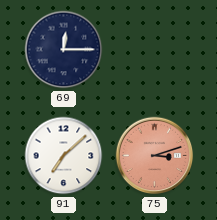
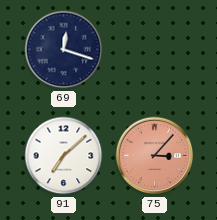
69: 12:15 -> 12:18
75: 3:12 -> 3:07
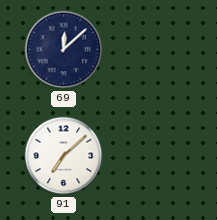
69: 12:18 -> 12:08
75: 3:07 -> none
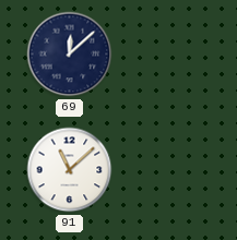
91: 7:08 -> 11:08
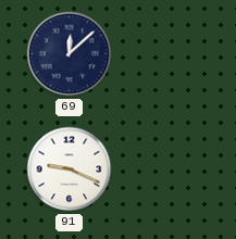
91: 11:08 -> 9:19
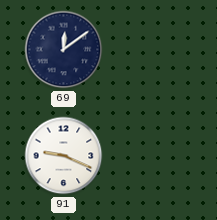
69: 12:08 -> 12:09
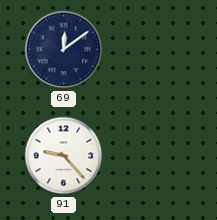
91: 9:19 -> 9:23
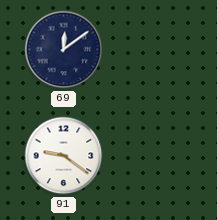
91: 9:23 -> 9:21
